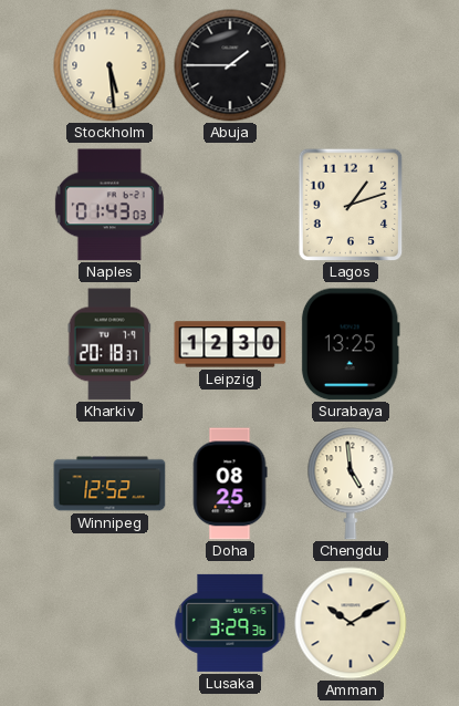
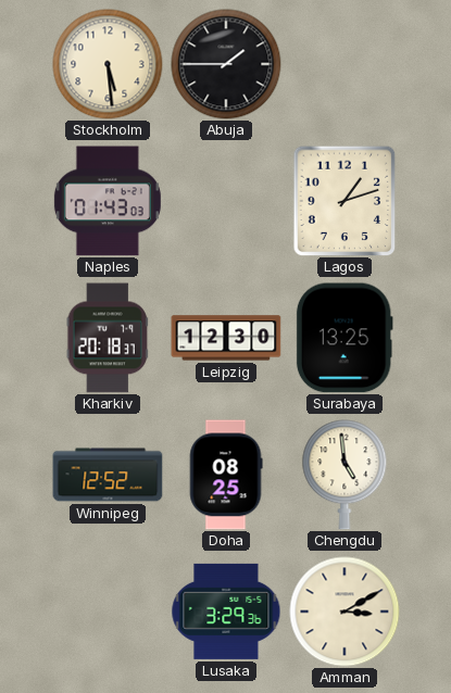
Amman: 10:10 -> 3:10
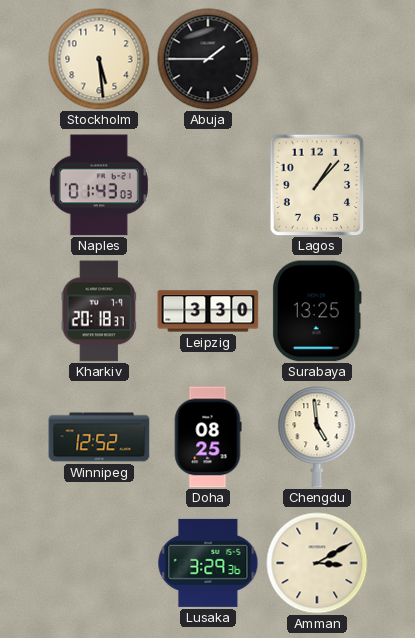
Lagos: 1:12 -> 1:07
Leipzig: 12:30 -> 3:30
